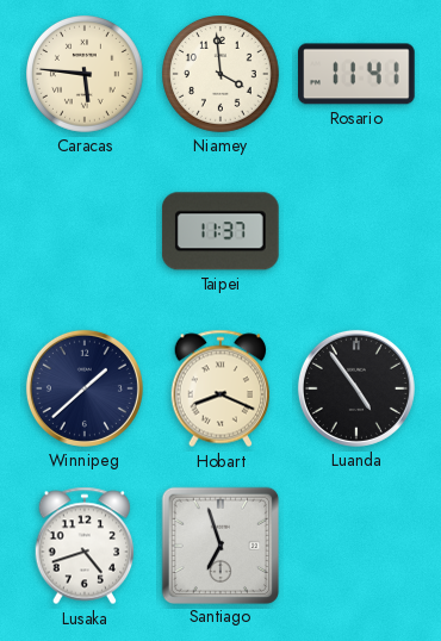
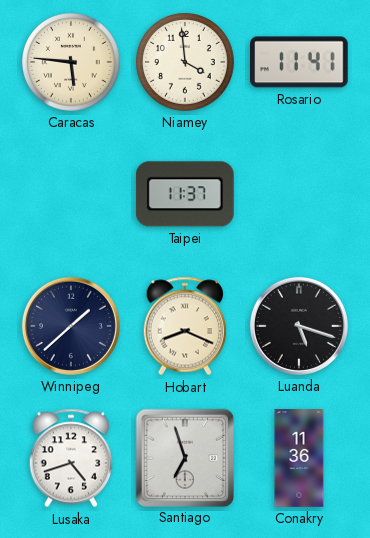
Luanda: 4:54 -> 5:18
Conakry: none -> 11:36
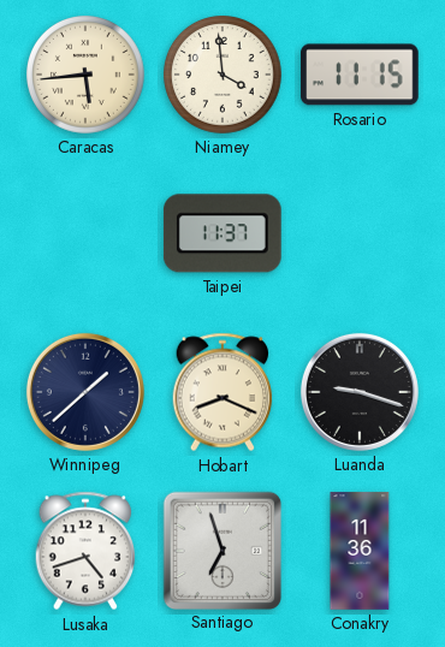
Caracas: 5:46 -> 5:44
Rosario: 11:41 -> 11:15
Luanda: 5:18 -> 9:18
